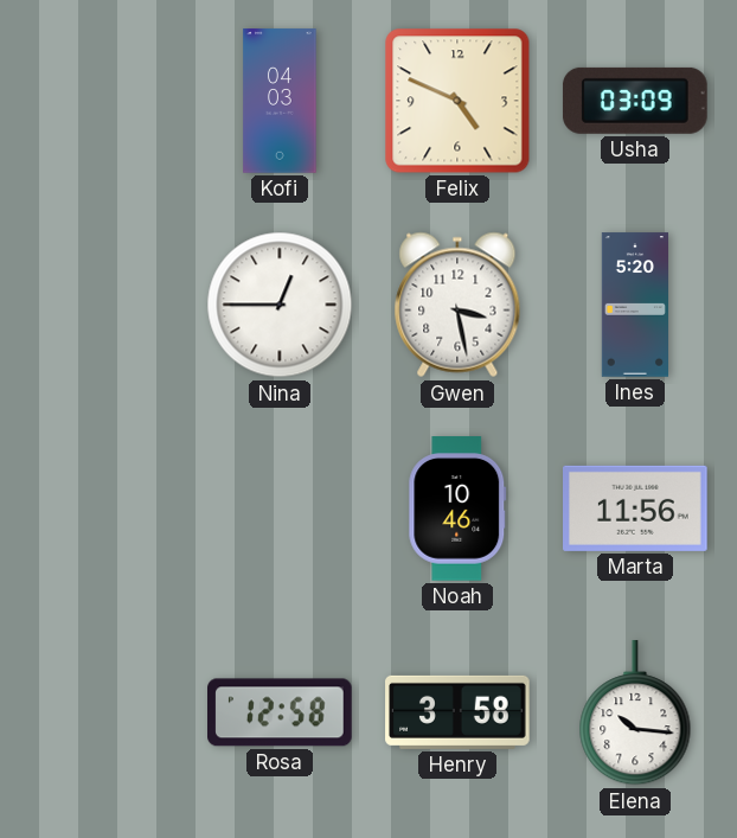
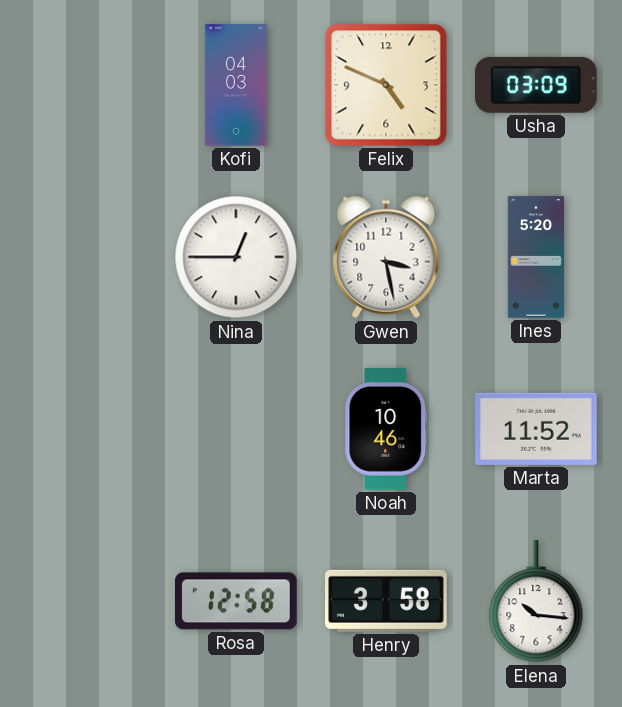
Marta: 11:56 -> 11:52
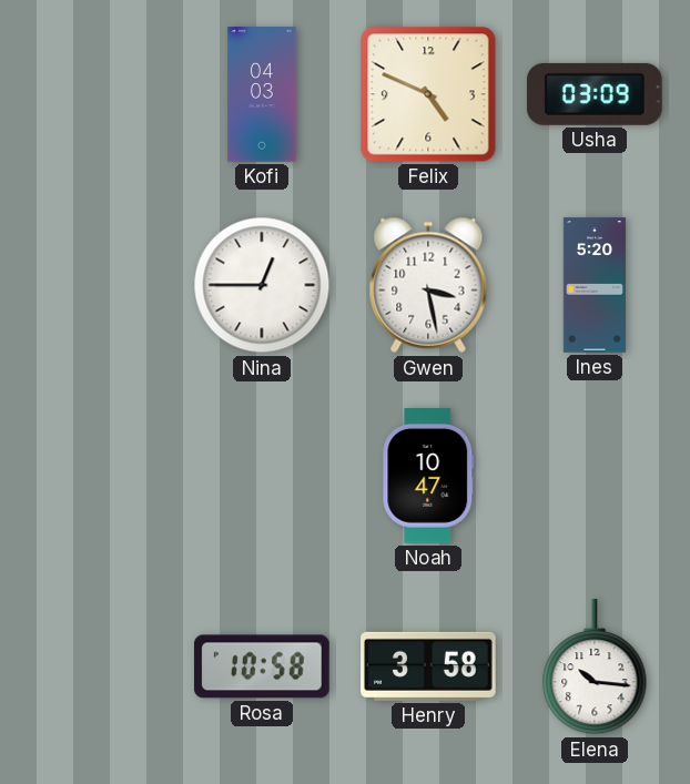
Noah: 10:46 -> 10:47
Marta: 11:52 -> none
Rosa: 12:58 -> 10:58
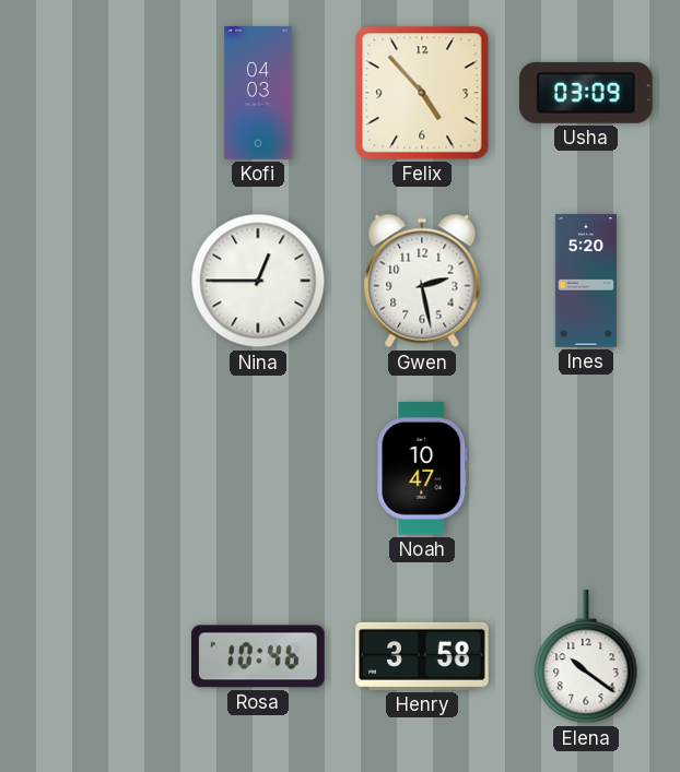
Felix: 4:49 -> 4:53
Gwen: 3:28 -> 2:28
Rosa: 10:58 -> 10:46
Elena: 10:16 -> 10:21
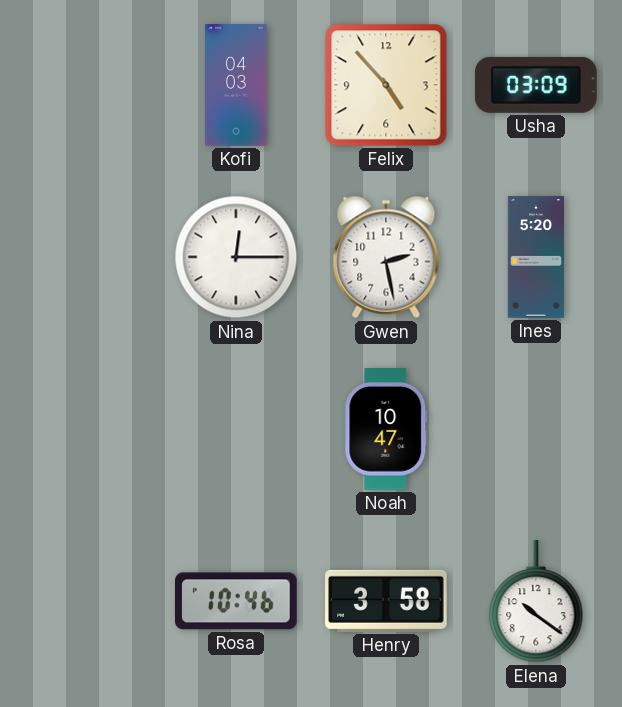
Nina: 12:45 -> 12:15
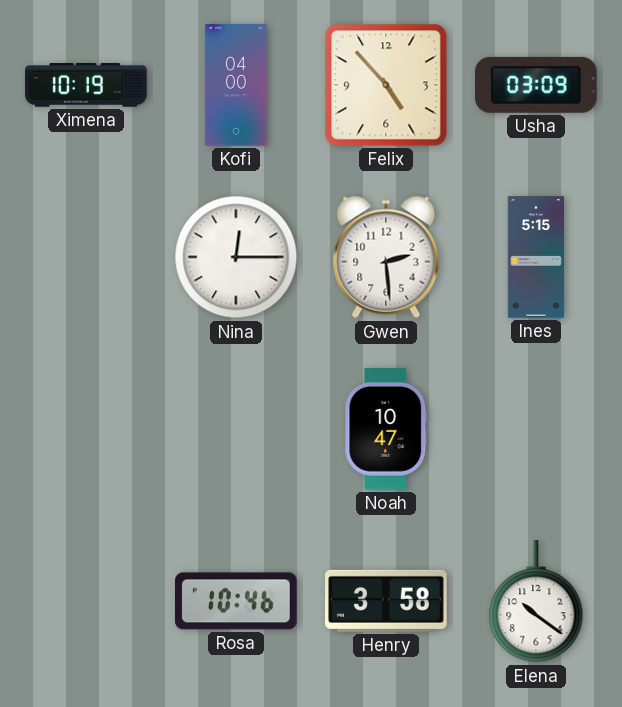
Ximena: none -> 10:19
Kofi: 04:03 -> 04:00
Gwen: 2:28 -> 2:29
Ines: 5:20 -> 5:15
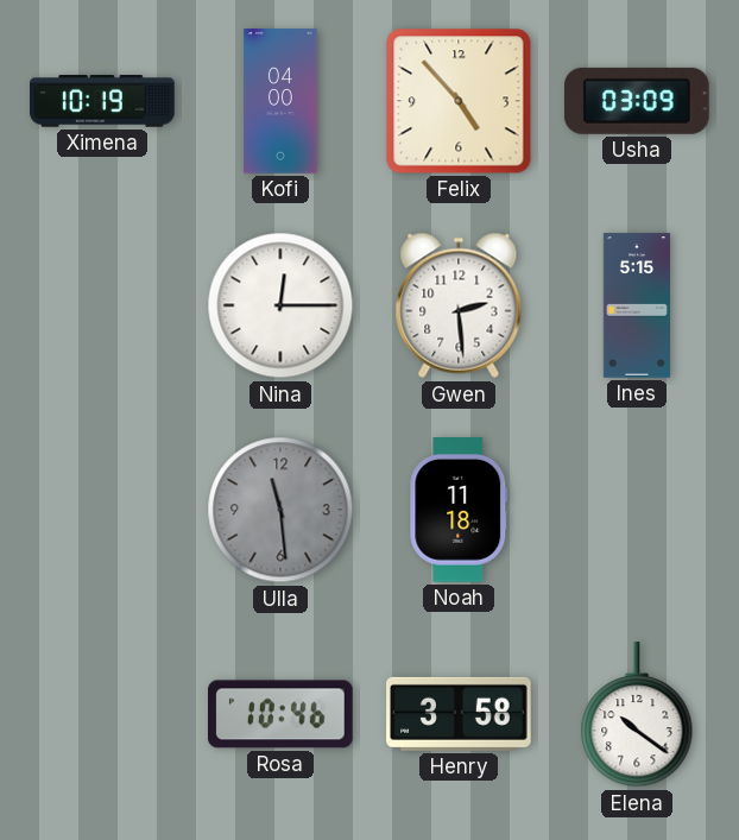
Ulla: none -> 11:29
Noah: 10:47 -> 11:18
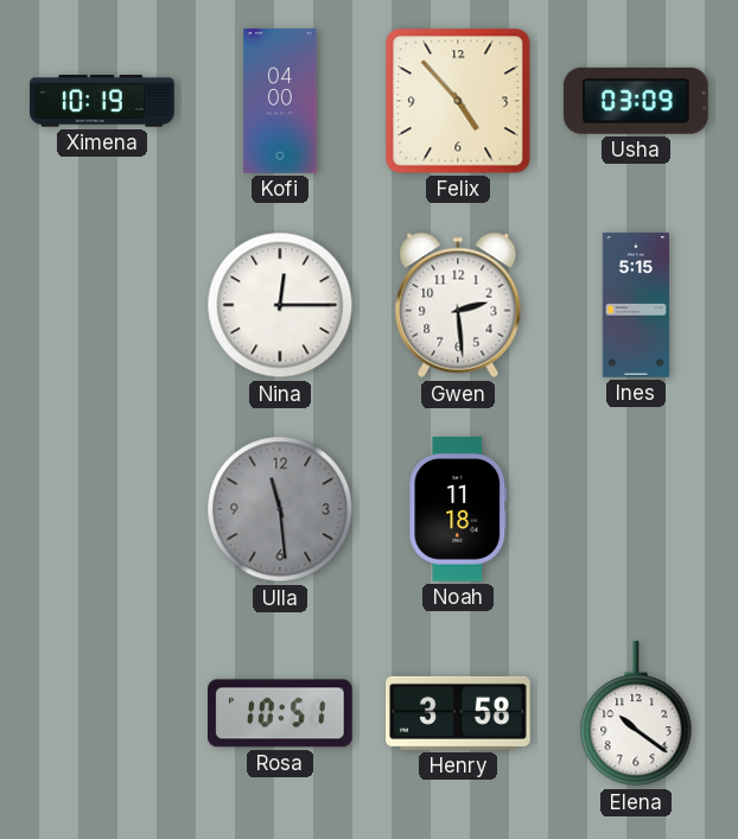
Rosa: 10:46 -> 10:51
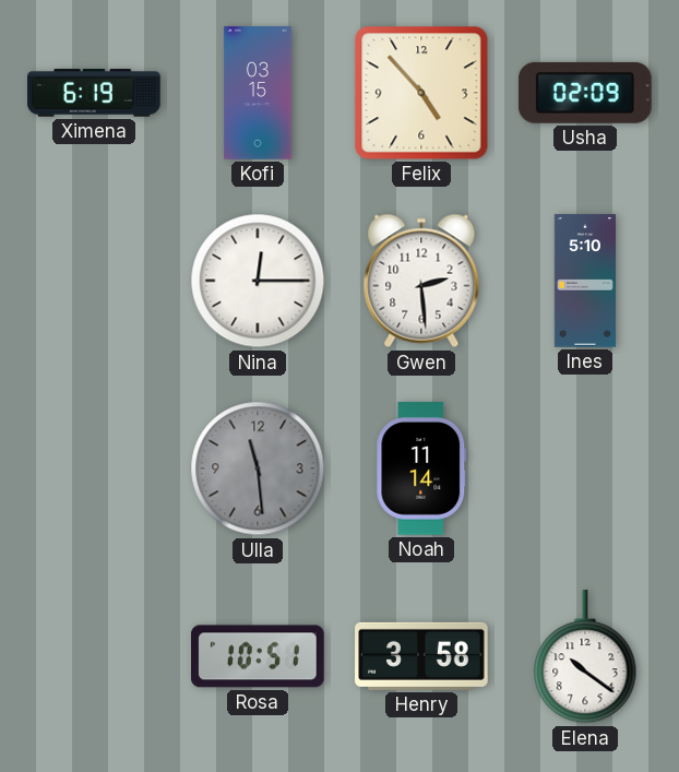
Ximena: 10:19 -> 6:19
Kofi: 04:00 -> 03:15
Usha: 03:09 -> 02:09
Ines: 5:15 -> 5:10
Noah: 11:18 -> 11:14
